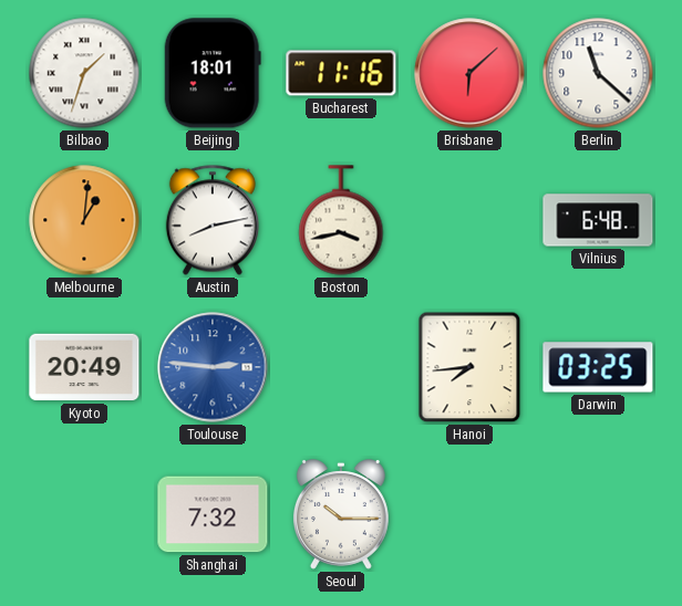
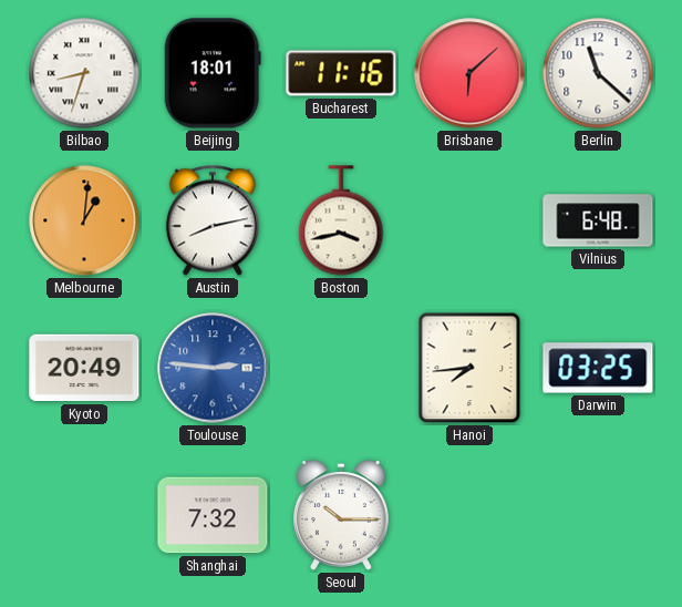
Bilbao: 1:33 -> 8:33
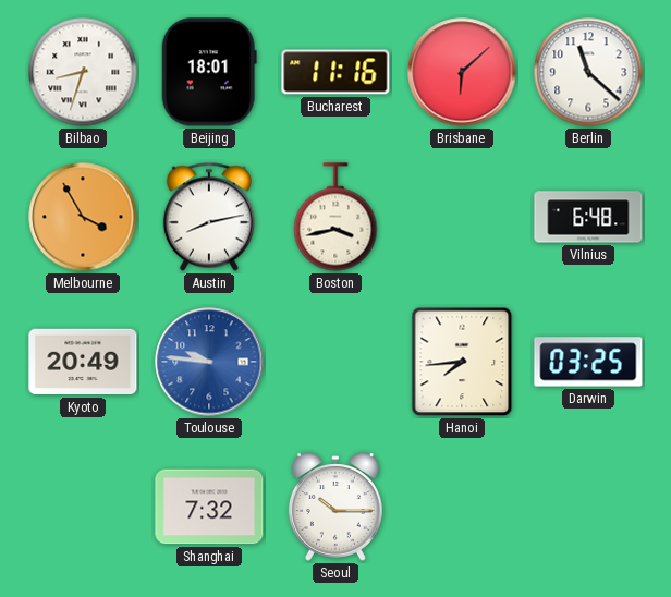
Melbourne: 1:01 -> 3:55
Toulouse: 2:46 -> 9:46
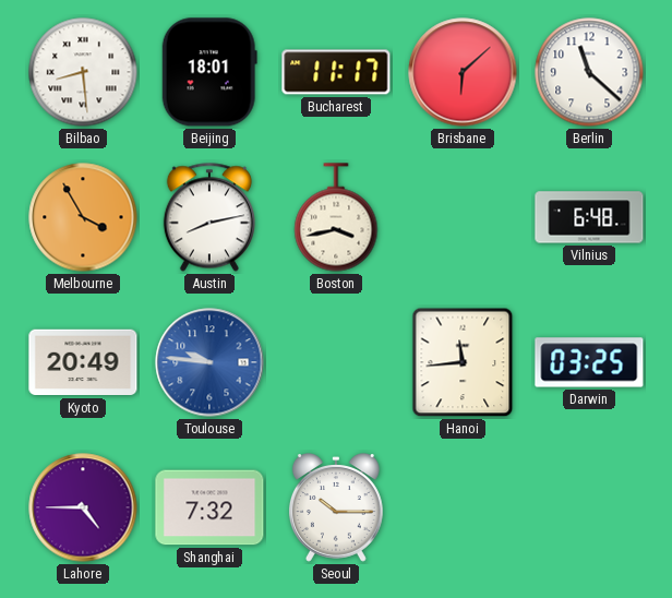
Bilbao: 8:33 -> 8:29
Bucharest: 11:16 -> 11:17
Hanoi: 7:44 -> 11:44
Lahore: none -> 4:45
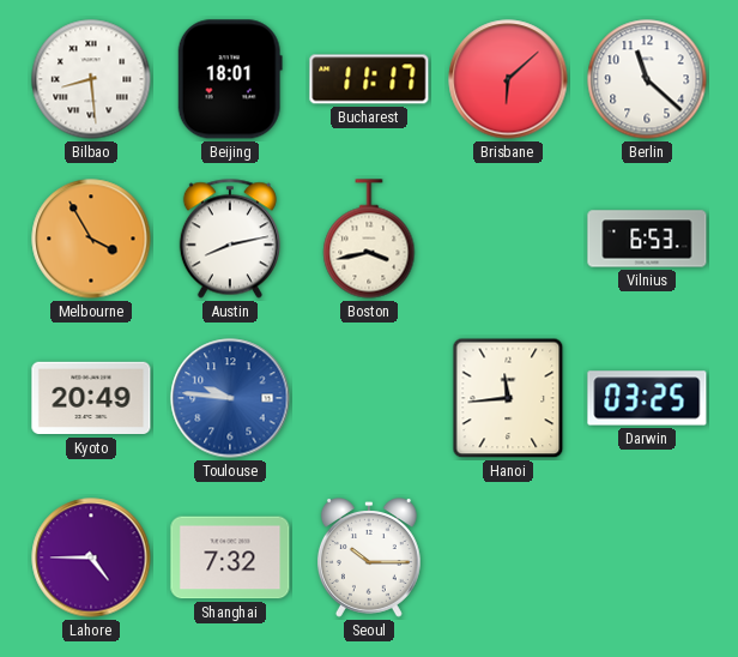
Vilnius: 6:48 -> 6:53
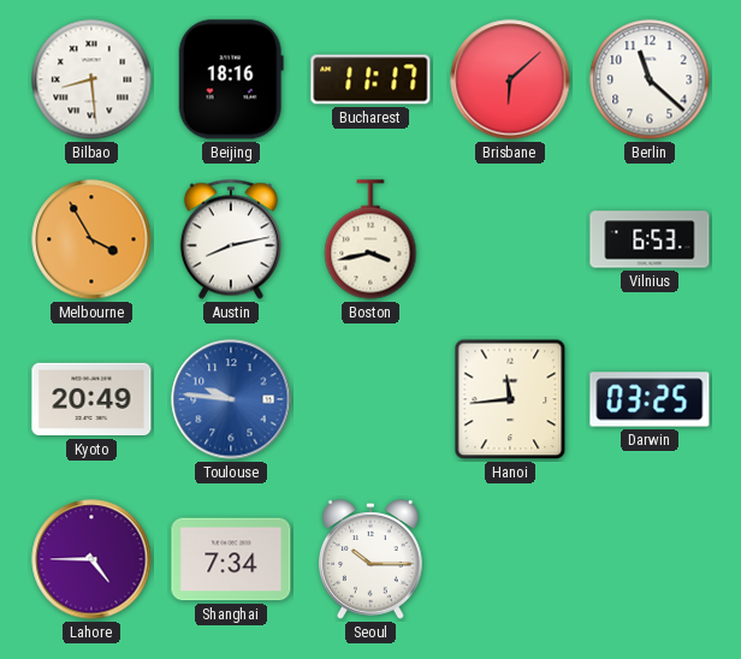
Beijing: 18:01 -> 18:16
Shanghai: 7:32 -> 7:34
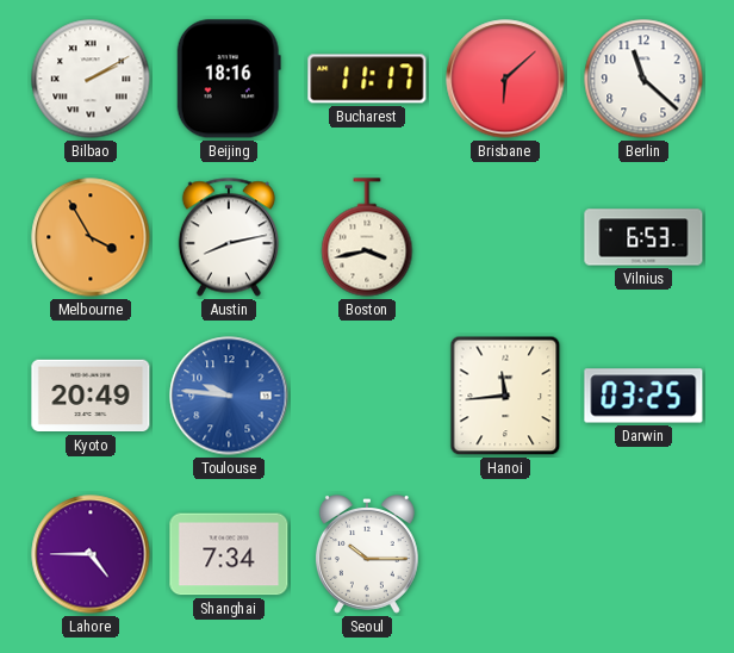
Bilbao: 8:29 -> 2:10
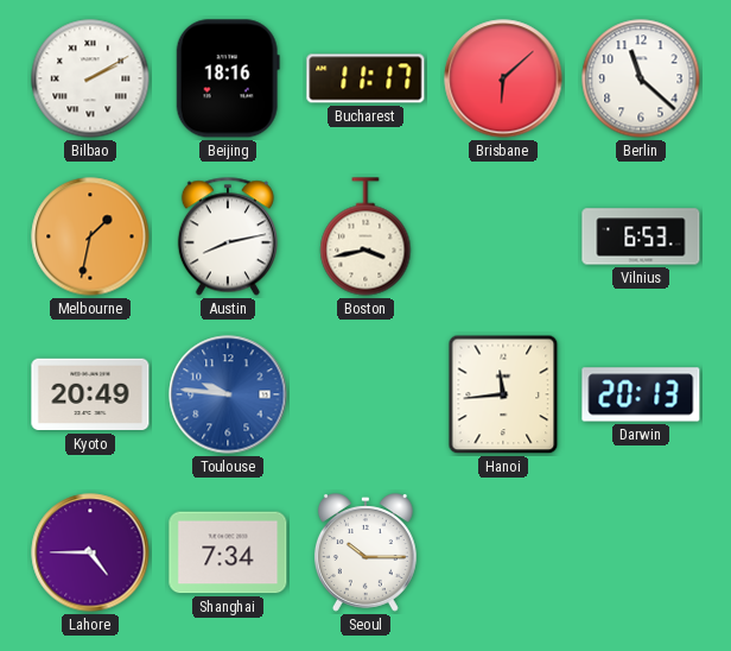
Melbourne: 3:55 -> 1:32
Darwin: 03:25 -> 20:13
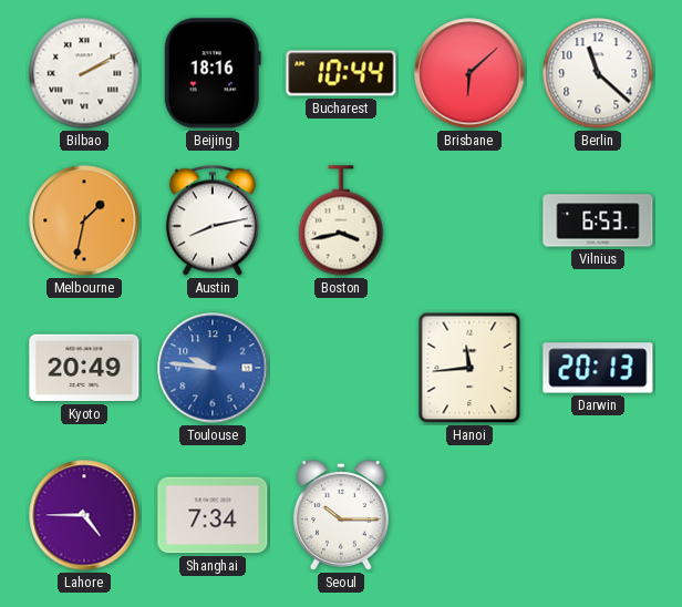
Bucharest: 11:17 -> 10:44
